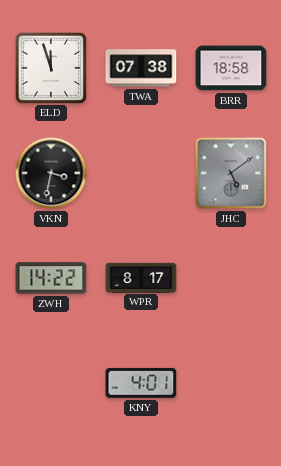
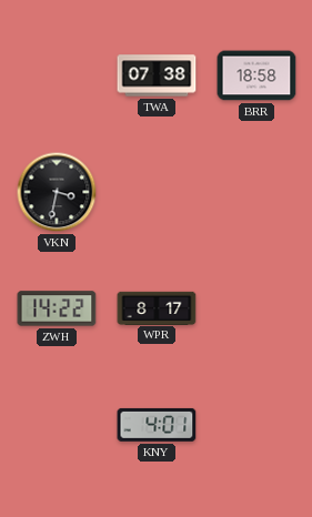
ELD: 11:57 -> none
JHC: 5:09 -> none
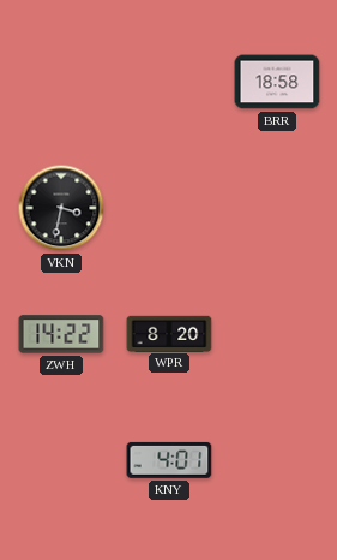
TWA: 07:38 -> none
WPR: 8:17 -> 8:20
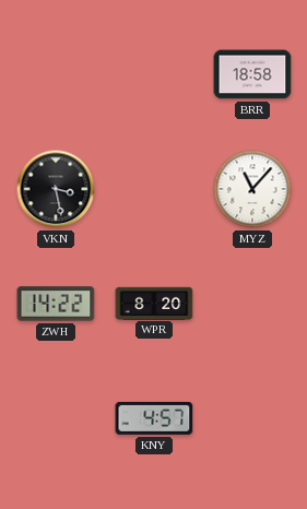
VKN: 3:32 -> 3:28
MYZ: none -> 11:07
KNY: 4:01 -> 4:57
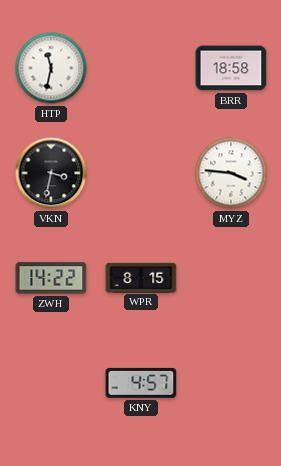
HTP: none -> 11:32
VKN: 3:28 -> 3:32
MYZ: 11:07 -> 3:46
WPR: 8:20 -> 8:15
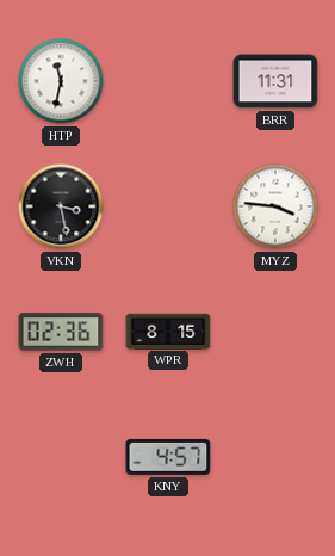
BRR: 18:58 -> 11:31
VKN: 3:32 -> 3:28
ZWH: 14:22 -> 02:36
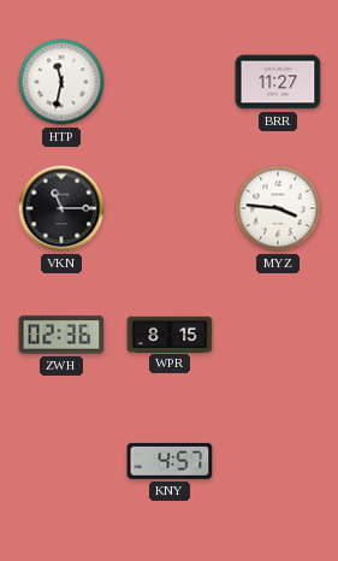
BRR: 11:31 -> 11:27
VKN: 3:28 -> 11:15
